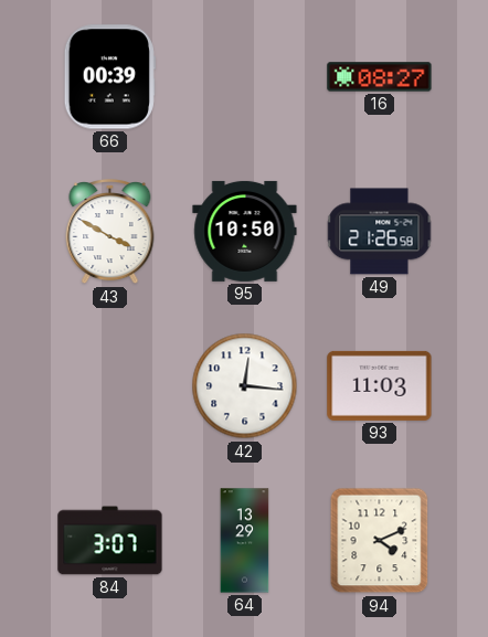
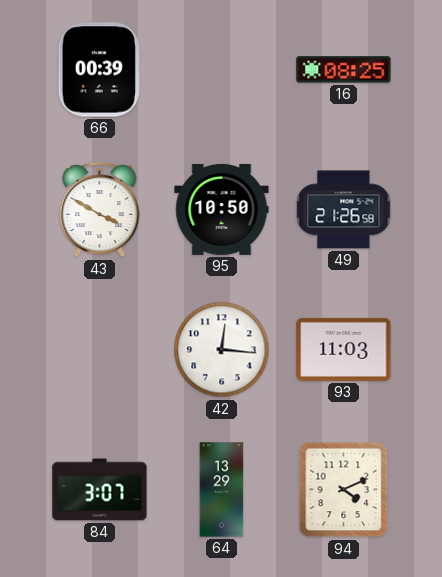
16: 08:27 -> 08:25
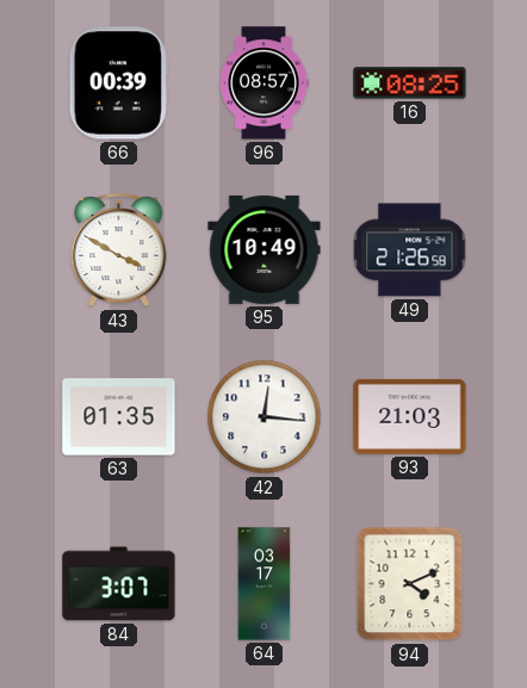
96: none -> 08:57
95: 10:50 -> 10:49
63: none -> 01:35
93: 11:03 -> 21:03
64: 13:29 -> 03:17
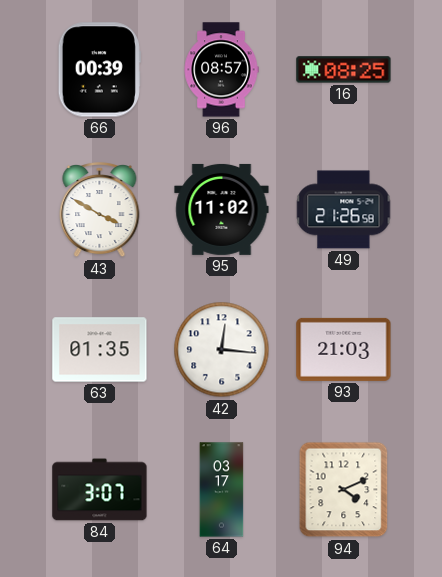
95: 10:49 -> 11:02
